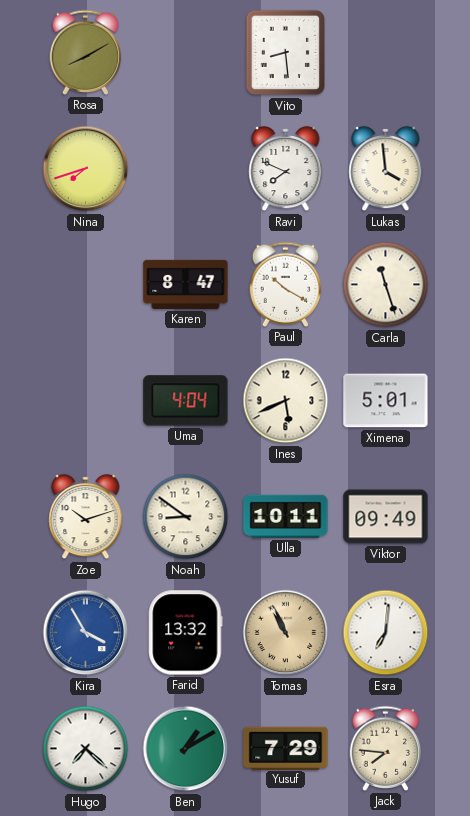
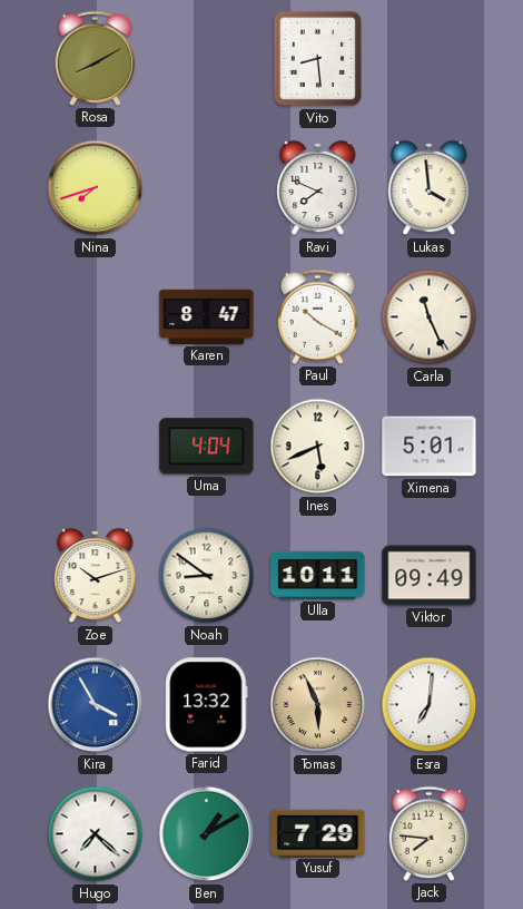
Carla: 11:27 -> 11:26
Tomas: 10:56 -> 5:56
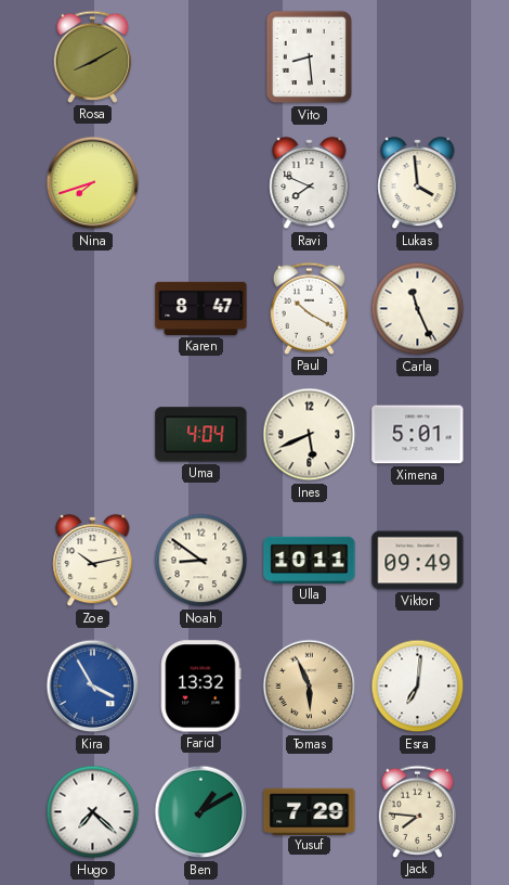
Zoe: 10:12 -> 10:13
